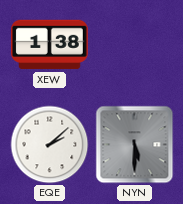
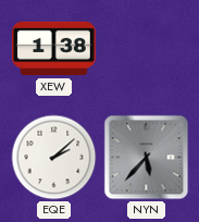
NYN: 5:30 -> 5:37
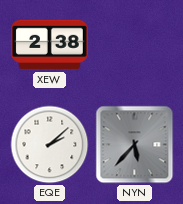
XEW: 1:38 -> 2:38
